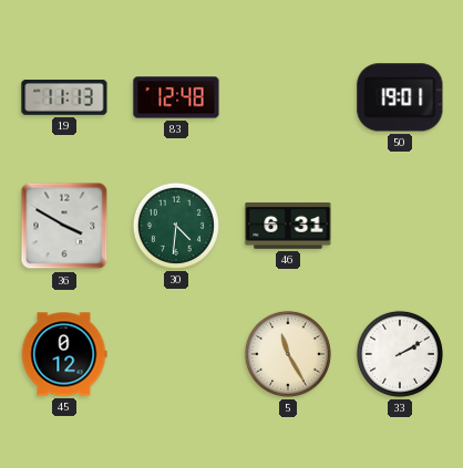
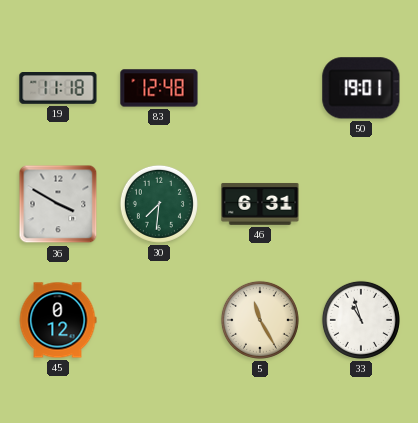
19: 11:13 -> 11:18
30: 4:31 -> 7:31
33: 2:10 -> 10:57
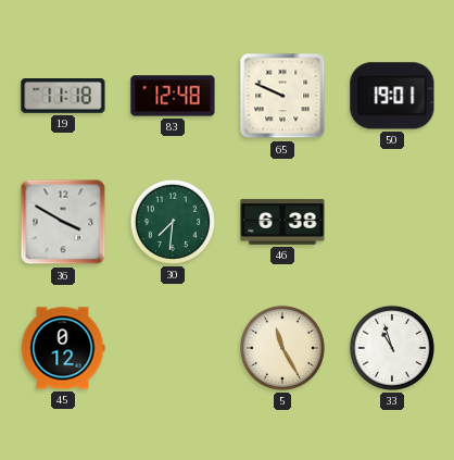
65: none -> 9:49
46: 6:31 -> 6:38
